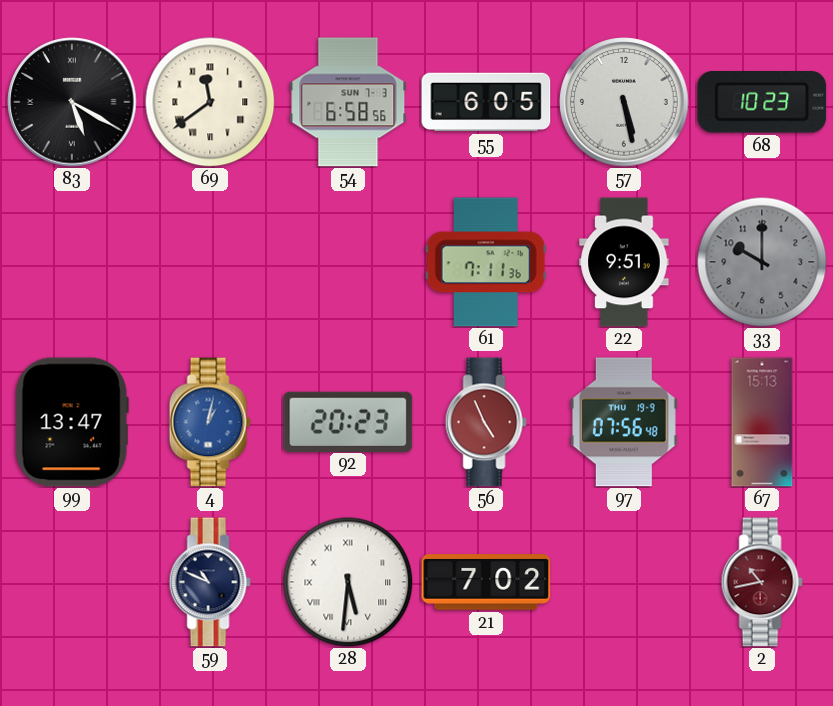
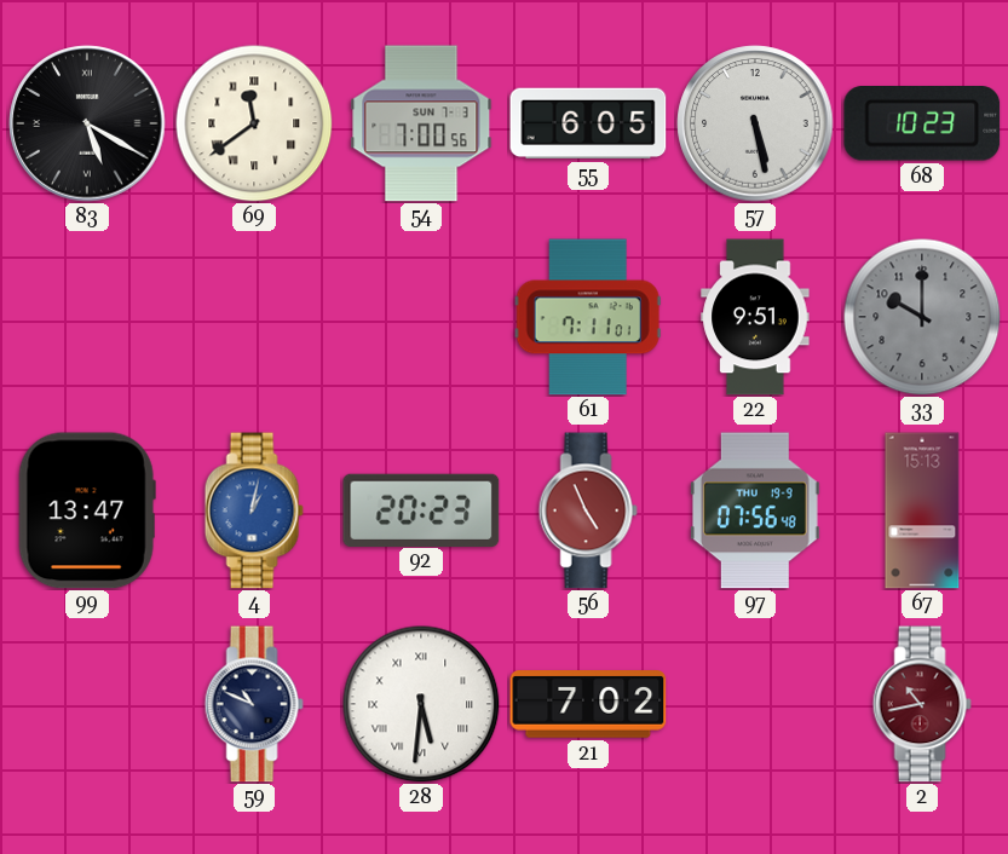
54: 6:58 -> 7:00
61: 7:11:36 -> 7:11:01
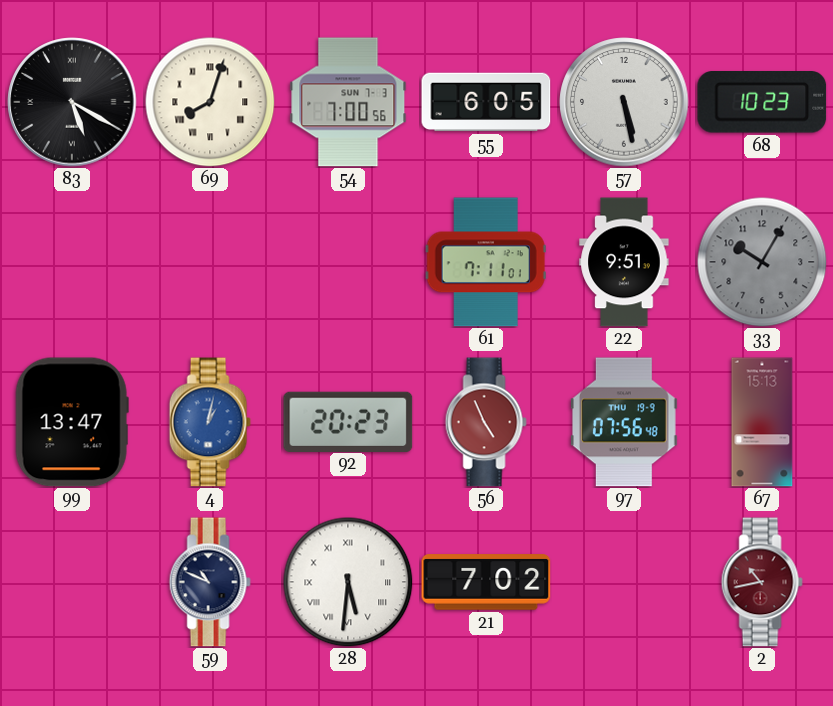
69: 11:39 -> 8:03
33: 10:00 -> 10:05
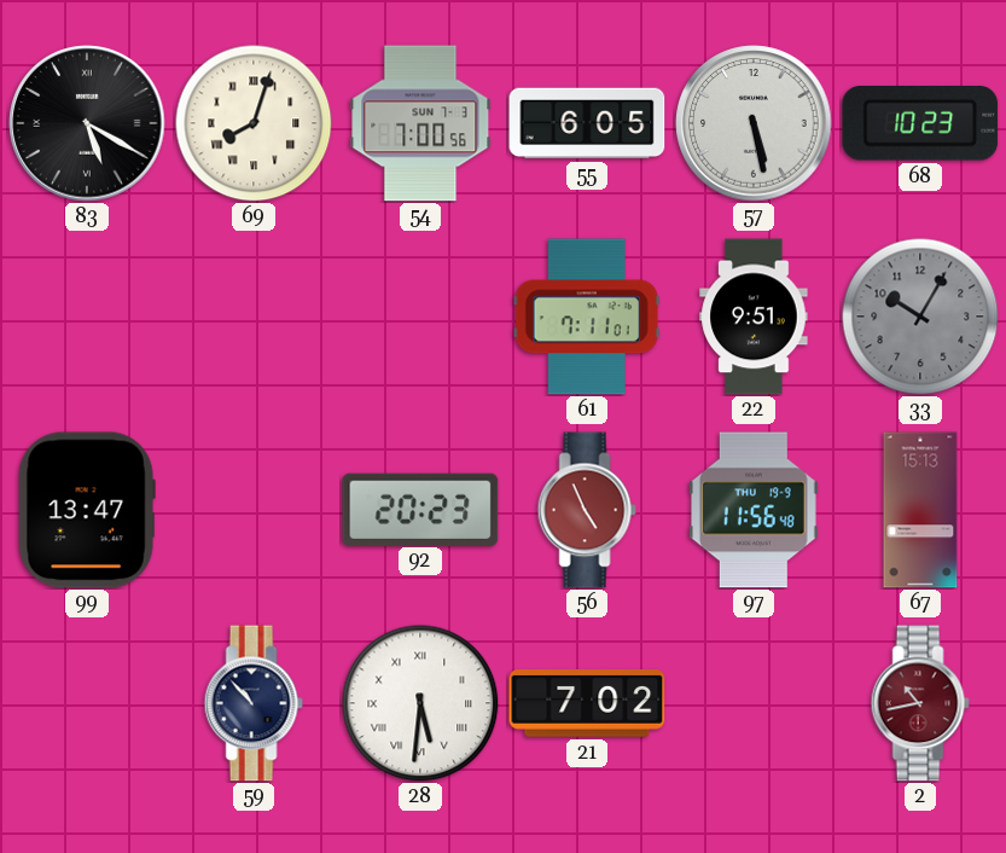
4: 1:02 -> none
97: 07:56 -> 11:56
59: 10:49 -> 10:53
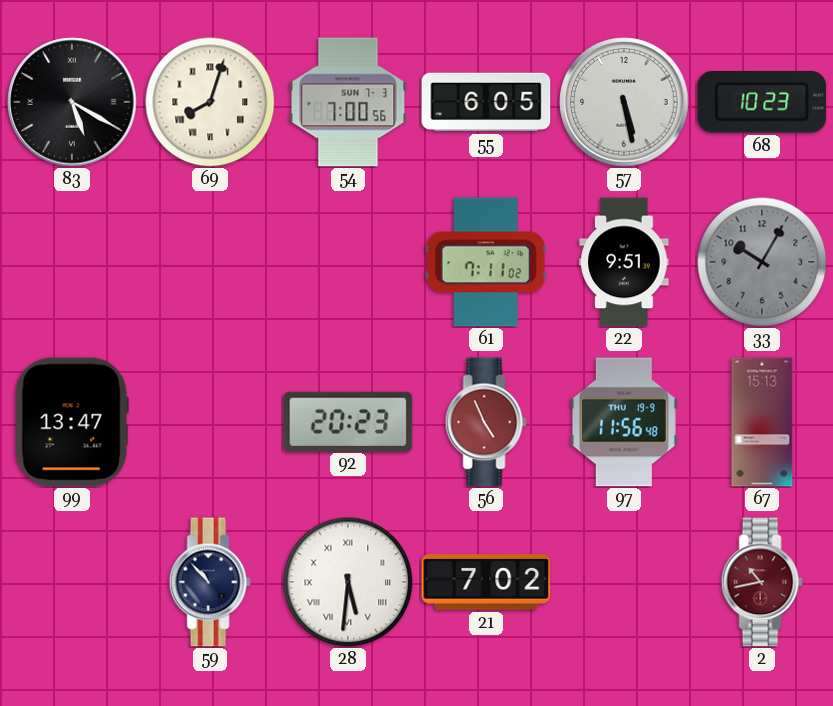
61: 7:11:01 -> 7:11:02
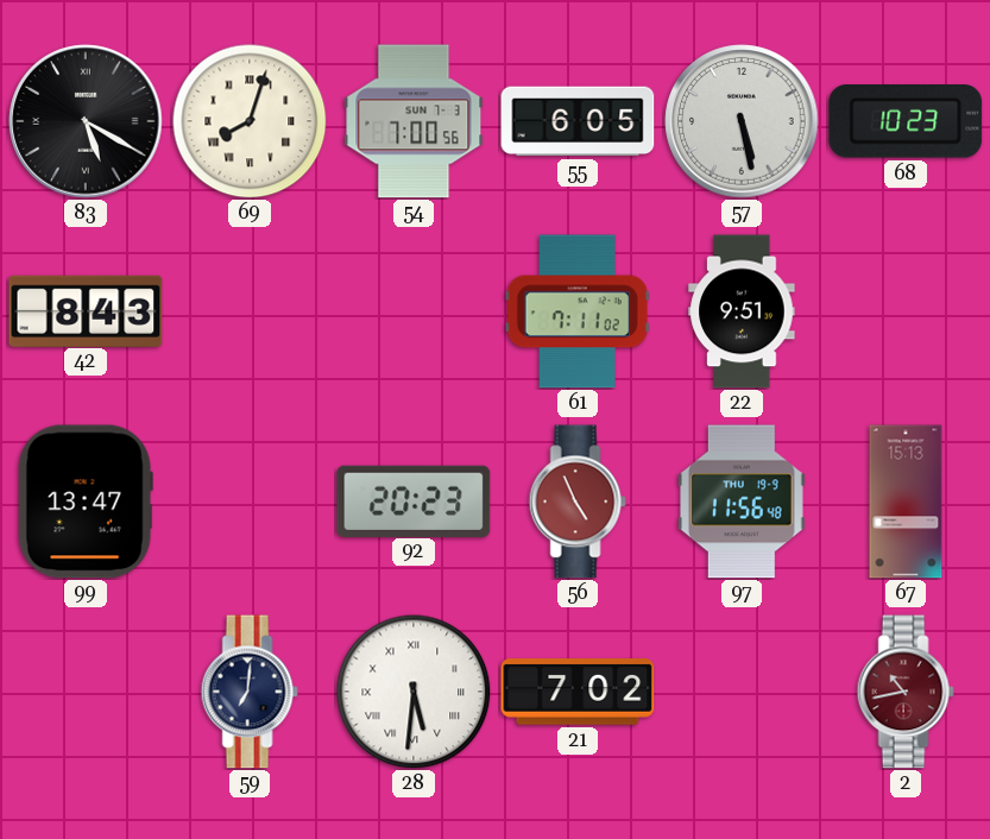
42: none -> 8:43
33: 10:05 -> none
59: 10:53 -> 7:01
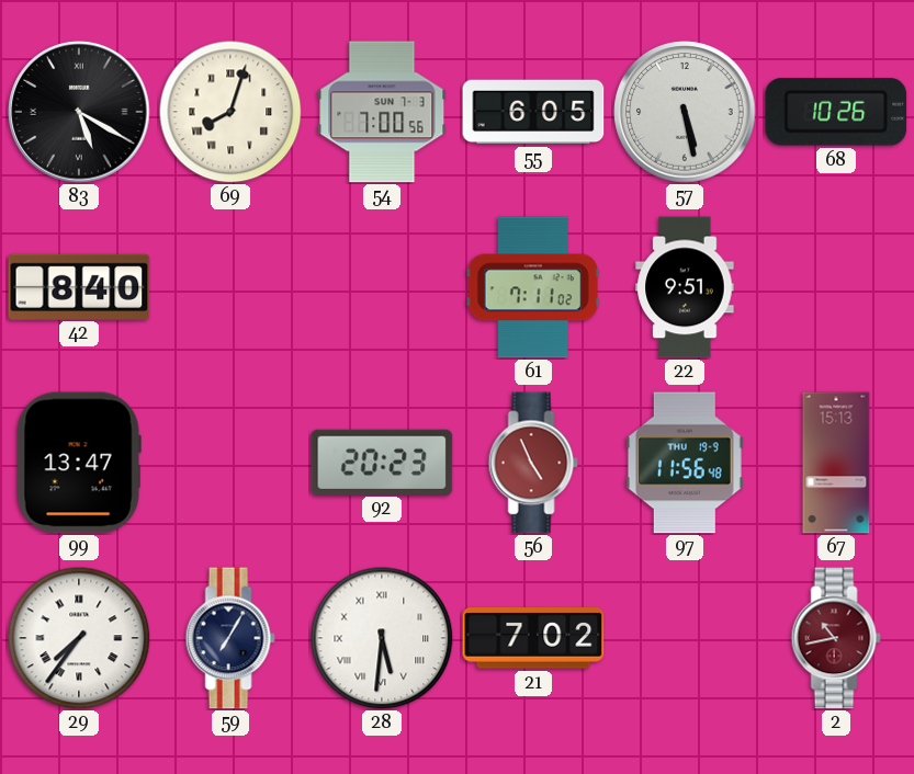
68: 10:23 -> 10:26
42: 8:43 -> 8:40
29: none -> 7:36
59: 7:01 -> 7:05
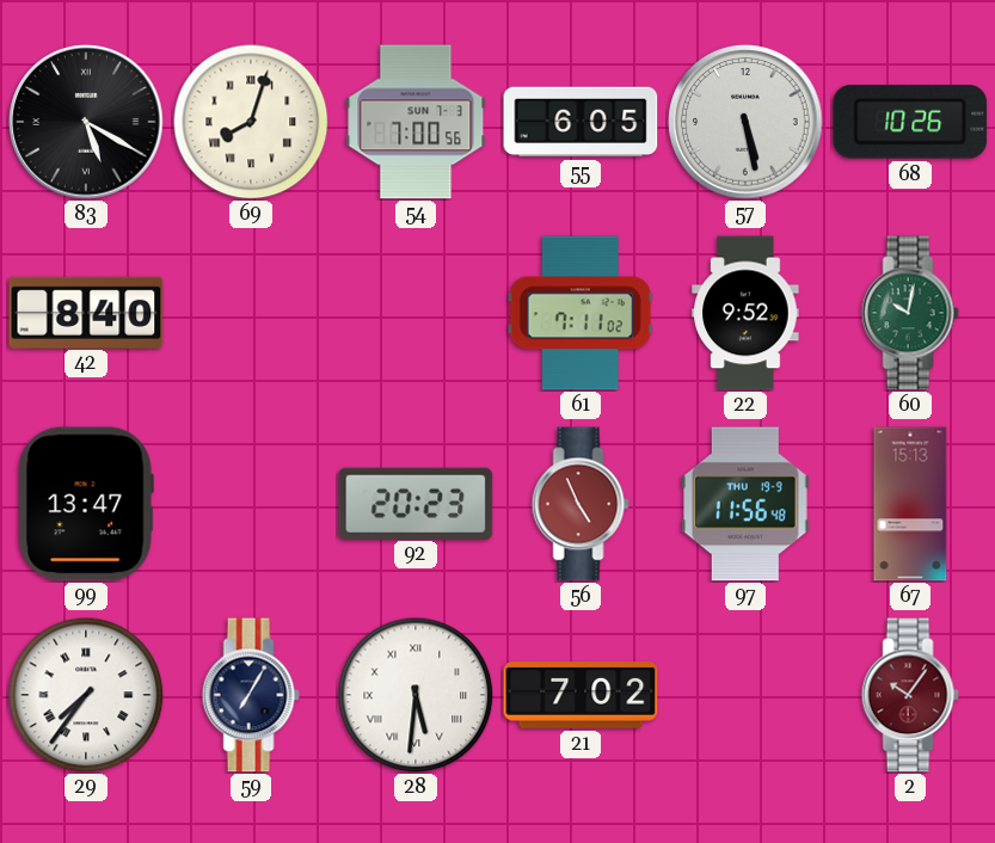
22: 9:51 -> 9:52
60: none -> 10:02
2: 10:43 -> 10:06
